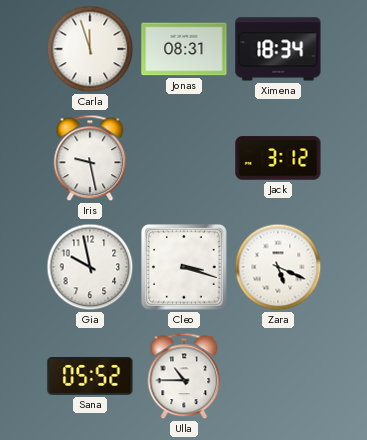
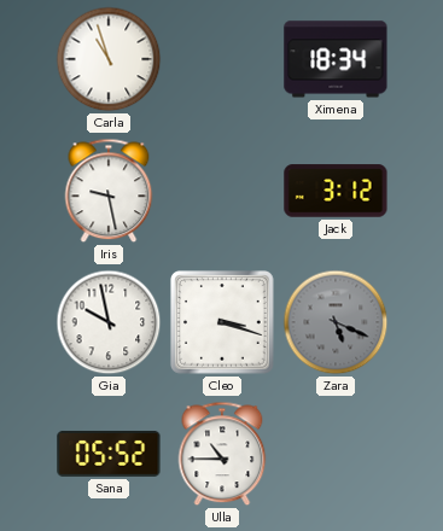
Carla: 11:57 -> 10:57
Jonas: 08:31 -> none
Zara dial: white -> grey
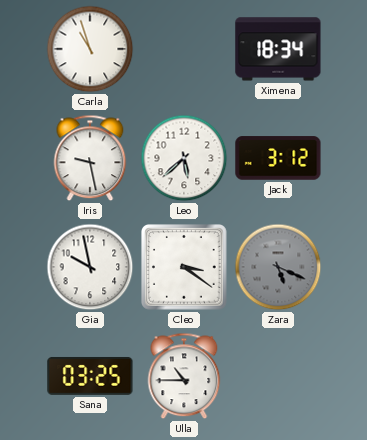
Leo: none -> 5:38
Cleo: 3:18 -> 3:21
Sana: 05:52 -> 03:25
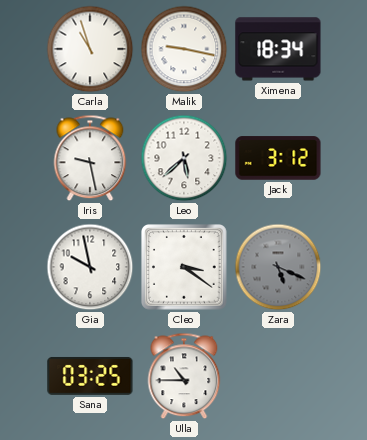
Malik: none -> 9:17
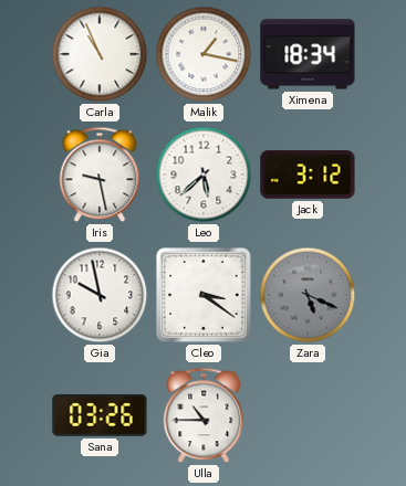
Carla: 10:57 -> 10:56
Malik: 9:17 -> 1:17
Sana: 03:25 -> 03:26
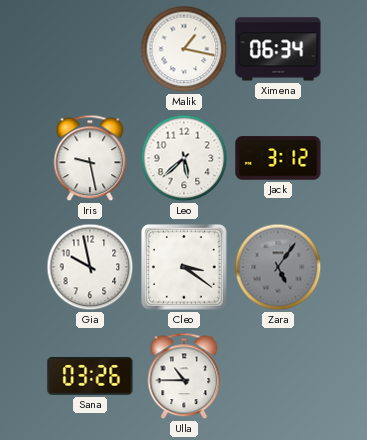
Carla: 10:56 -> none
Ximena: 18:34 -> 06:34
Zara: 5:19 -> 5:06
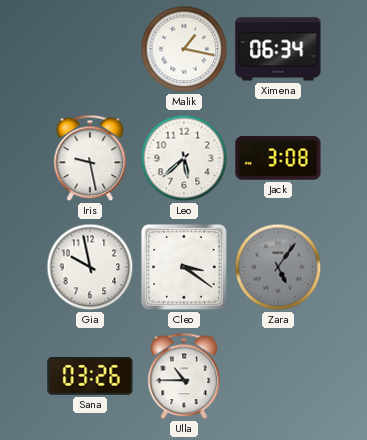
Jack: 3:12 -> 3:08
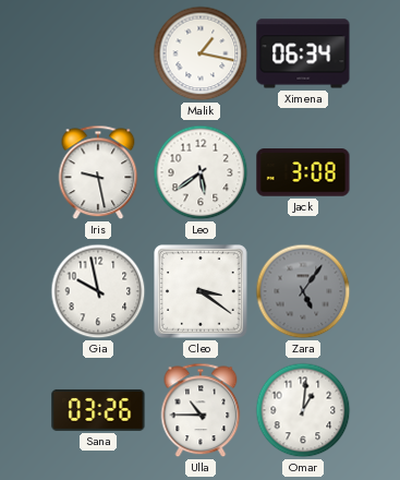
Leo: 5:38 -> 5:39
Omar: none -> 1:01
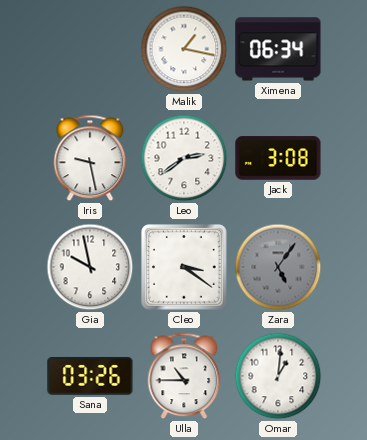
Leo: 5:39 -> 2:39
